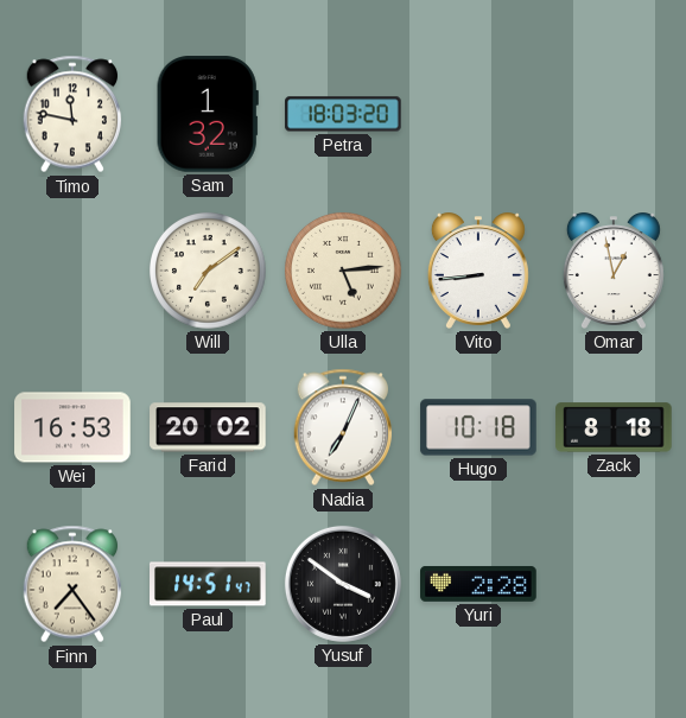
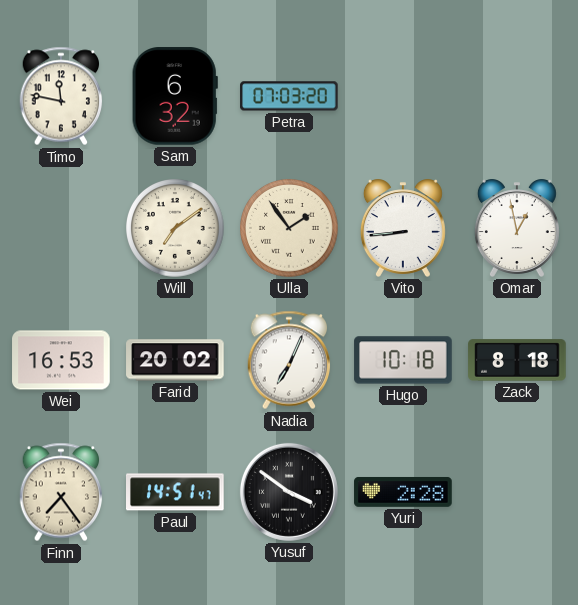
Sam: 1:32 -> 6:32
Petra: 18:03 -> 07:03
Ulla: 5:14 -> 1:54
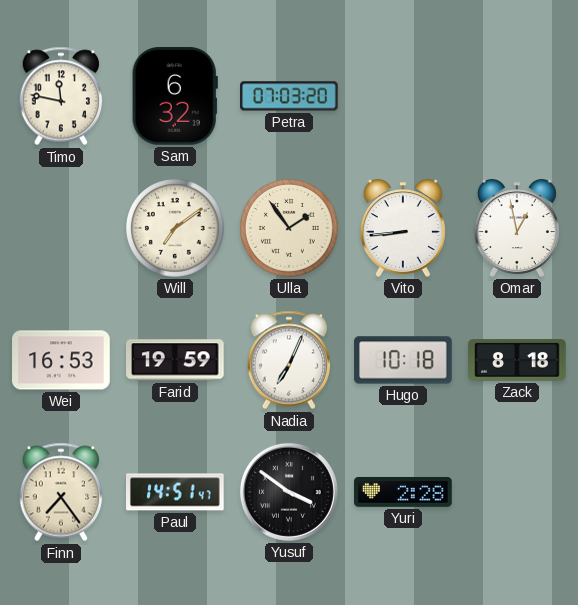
Farid: 20:02 -> 19:59
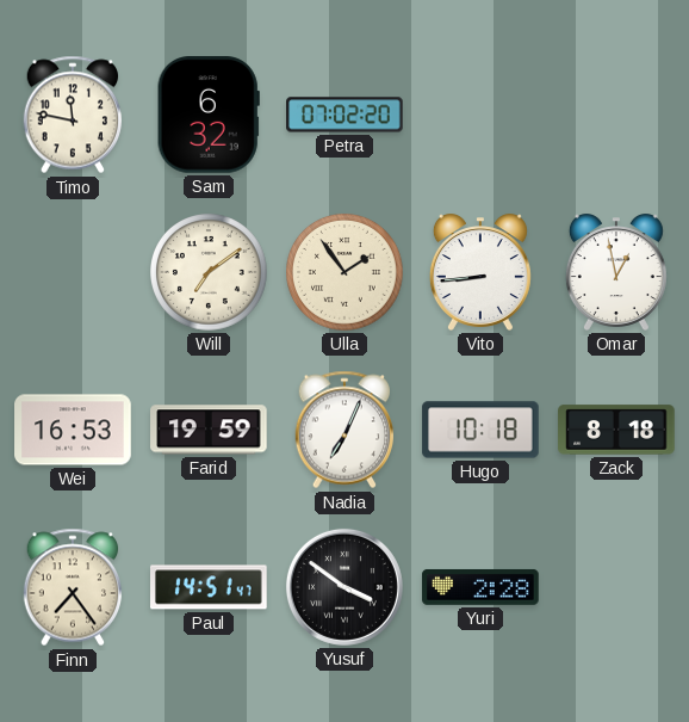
Petra: 07:03 -> 07:02
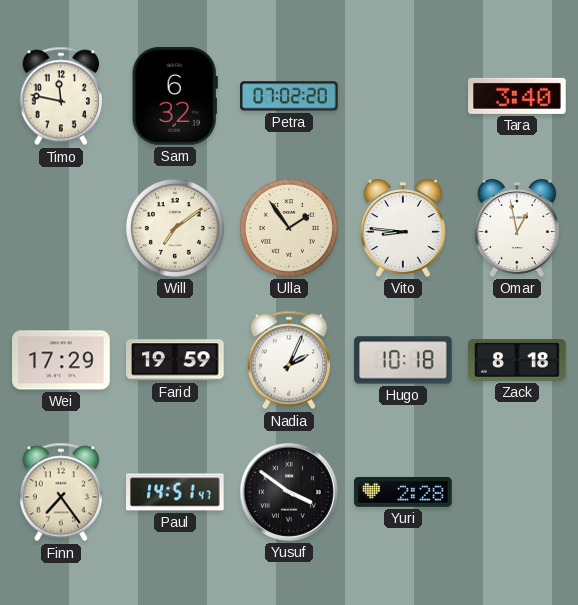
Tara: none -> 3:40
Vito: 8:44 -> 8:46
Wei: 16:53 -> 17:29
Nadia: 7:04 -> 2:04
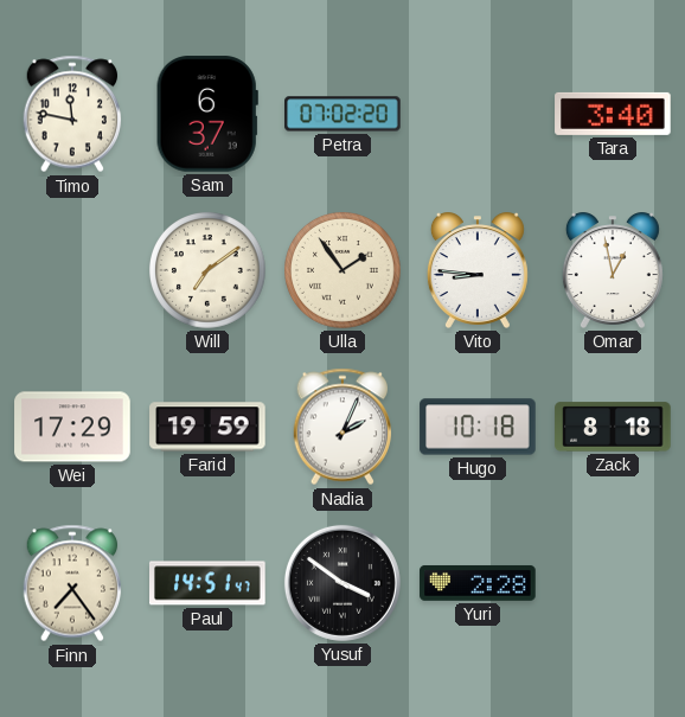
Sam: 6:32 -> 6:37
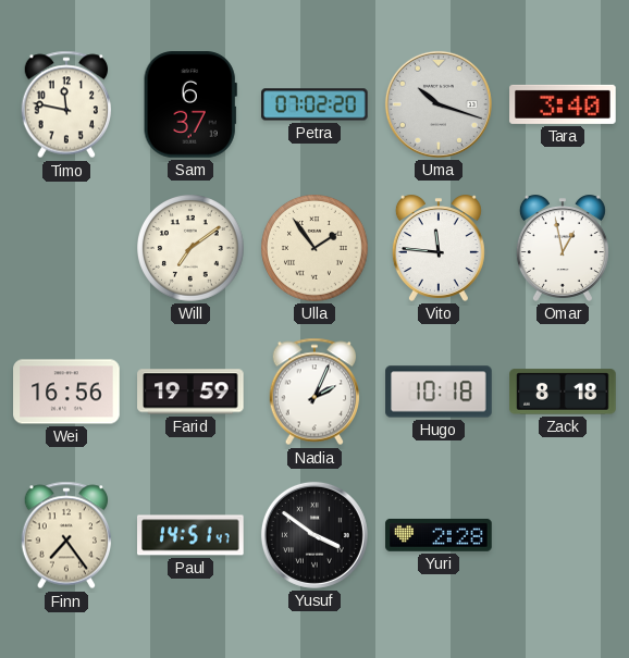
Uma: none -> 10:18
Vito: 8:46 -> 11:46
Wei: 17:29 -> 16:56
